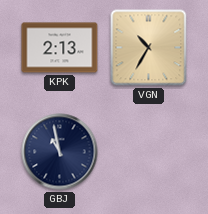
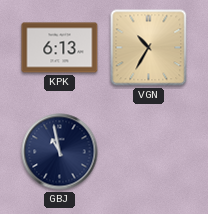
KPK: 2:13 -> 6:13
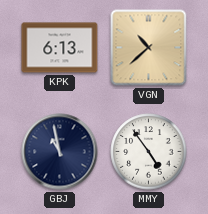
VGN: 10:35 -> 10:38
MMY: none -> 4:54
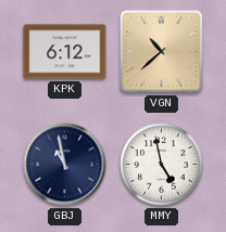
KPK: 6:13 -> 6:12
MMY: 4:54 -> 4:58
